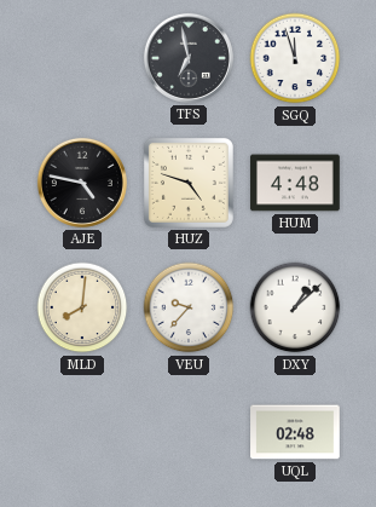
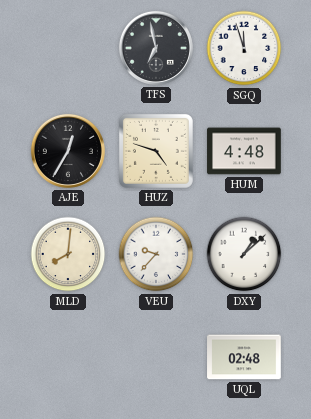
AJE: 4:47 -> 12:35
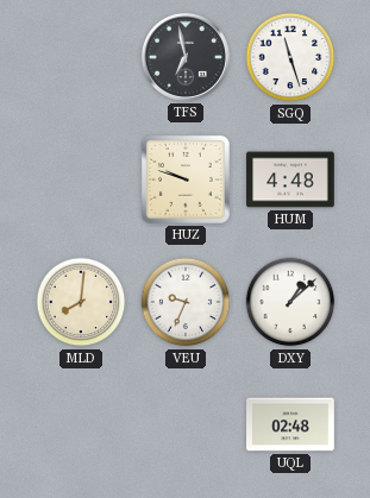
SGQ: 11:57 -> 11:27
AJE: 12:35 -> none
HUZ: 4:48 -> 9:48
VEU: 9:37 -> 9:34
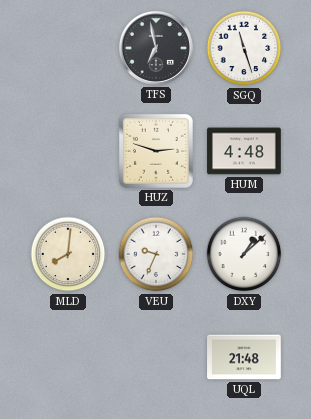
HUZ: 9:48 -> 2:48
UQL: 02:48 -> 21:48
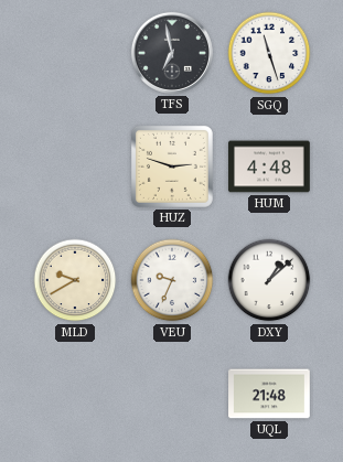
MLD: 8:01 -> 9:40
